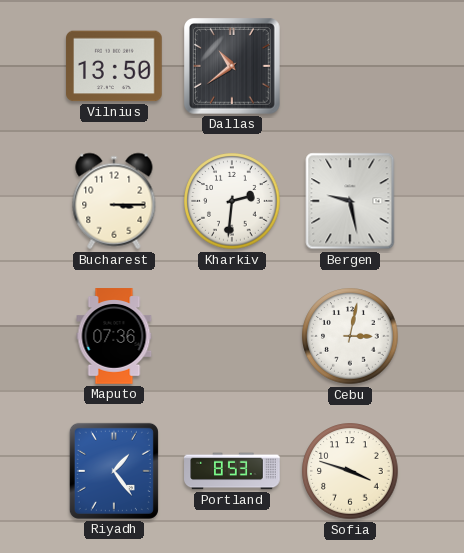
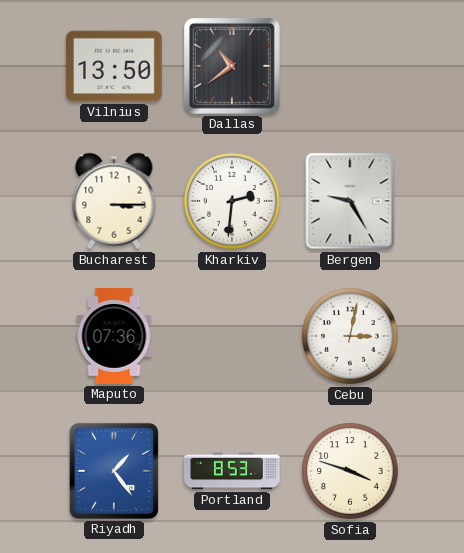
Bergen: 9:28 -> 9:25
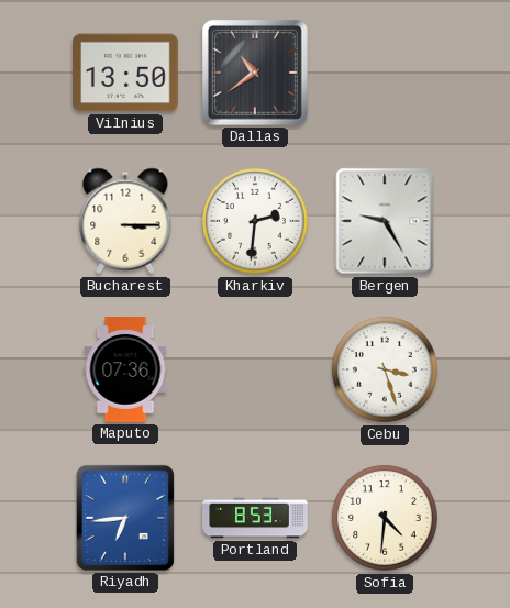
Cebu: 3:02 -> 3:27
Riyadh: 1:24 -> 6:44
Sofia: 3:48 -> 4:31
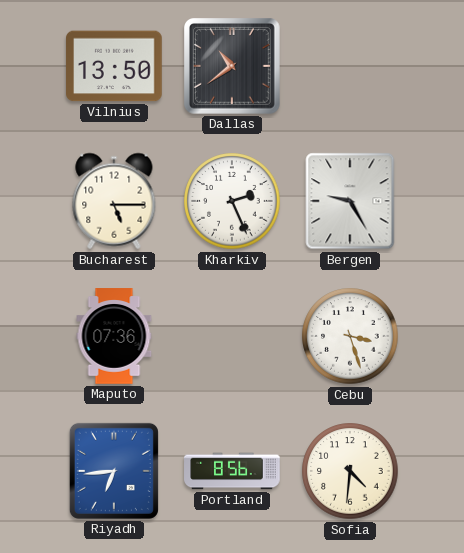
Bucharest: 3:15 -> 5:15
Kharkiv: 2:31 -> 2:26
Portland: 8:53 -> 8:56
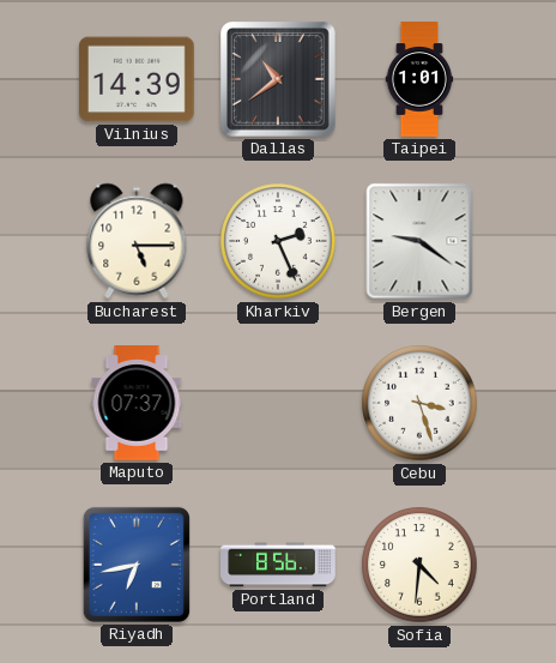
Vilnius: 13:50 -> 14:39
Taipei: none -> 1:01
Bergen: 9:25 -> 9:21
Maputo: 07:36 -> 07:37
Riyadh: 6:44 -> 6:43
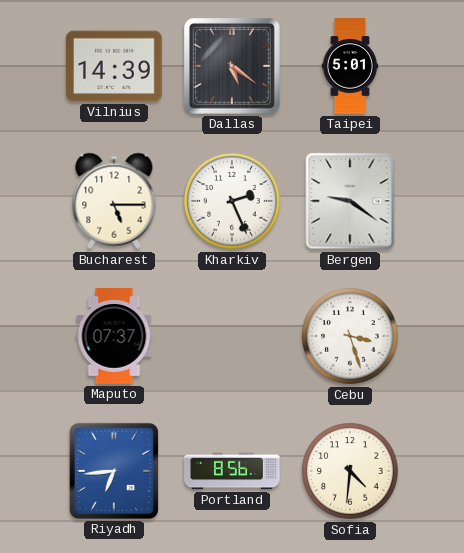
Dallas: 10:39 -> 5:21
Taipei: 1:01 -> 5:01
Riyadh: 6:43 -> 6:44
